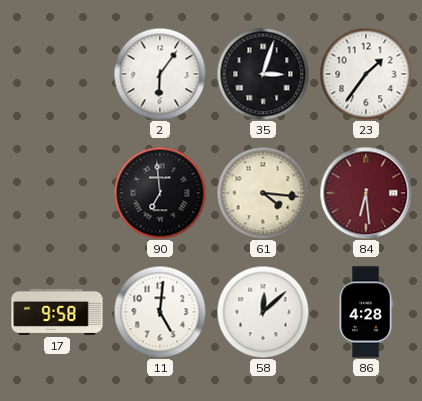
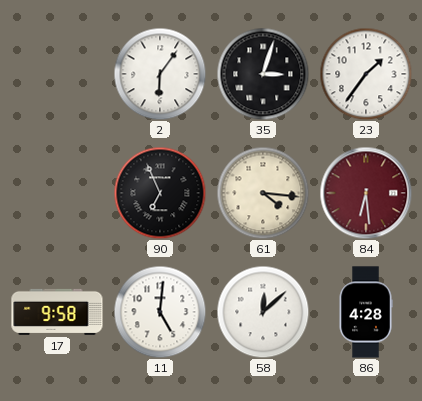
90: 6:59 -> 6:56
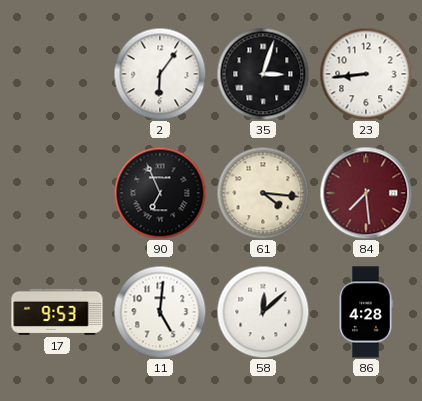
23: 1:36 -> 8:44
84: 6:29 -> 7:29
17: 9:58 -> 9:53
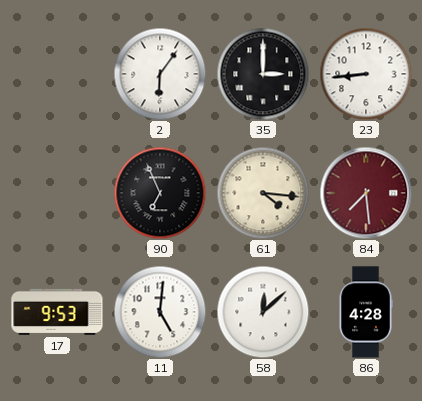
35: 3:03 -> 3:00
